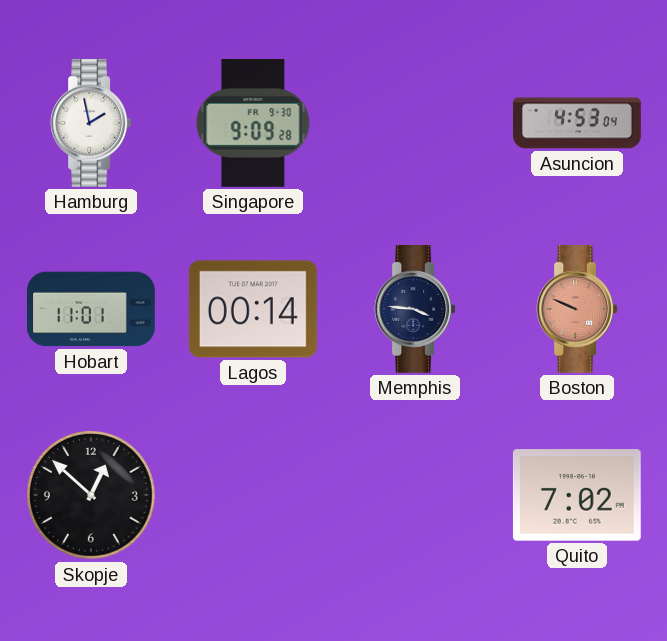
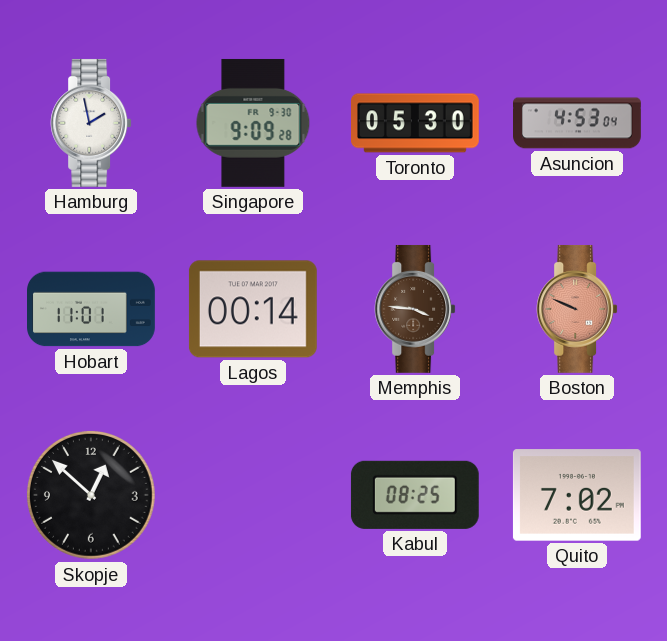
Toronto: none -> 05:30
Memphis dial: navy -> brown
Kabul: none -> 08:25
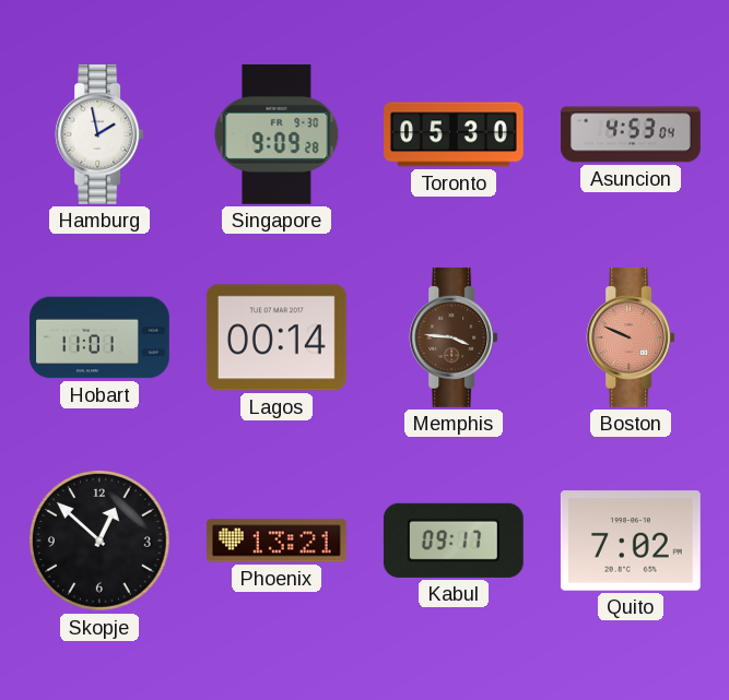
Phoenix: none -> 13:21
Kabul: 08:25 -> 09:17
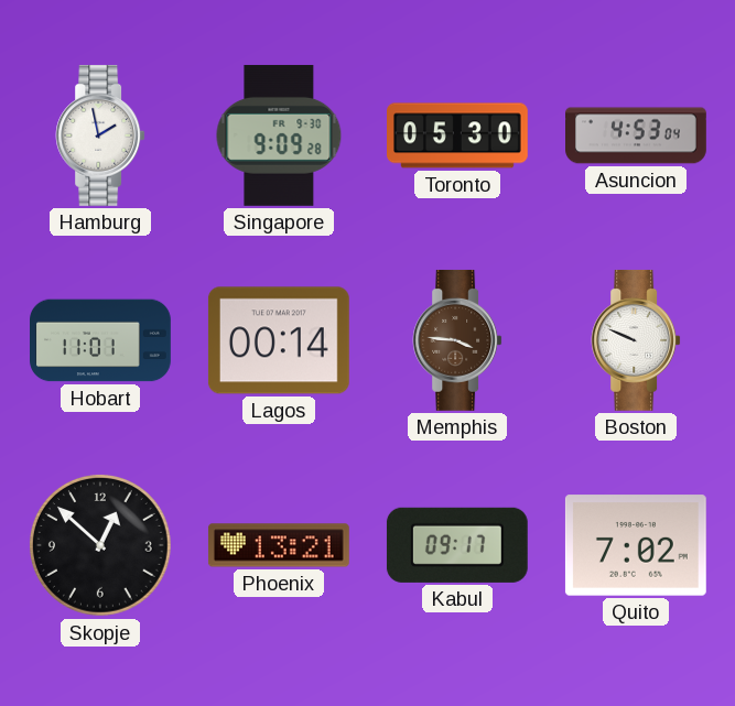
Boston dial: salmon -> white
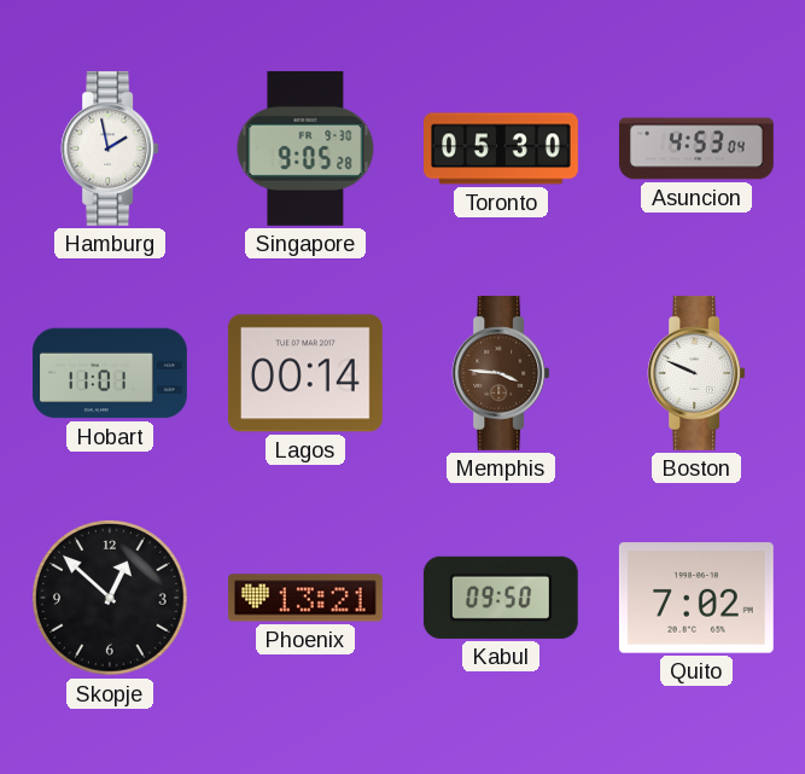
Singapore: 9:09 -> 9:05
Kabul: 09:17 -> 09:50
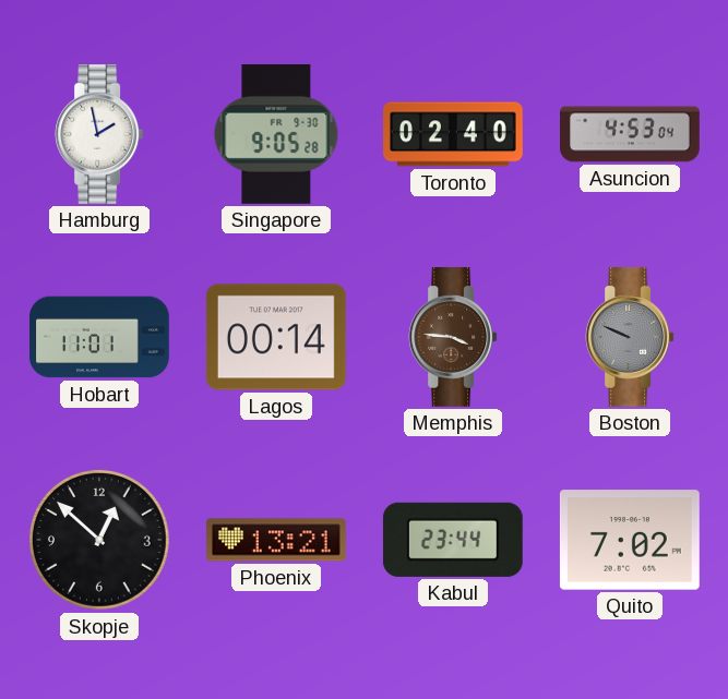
Toronto: 05:30 -> 02:40
Boston dial: white -> grey
Kabul: 09:50 -> 23:44
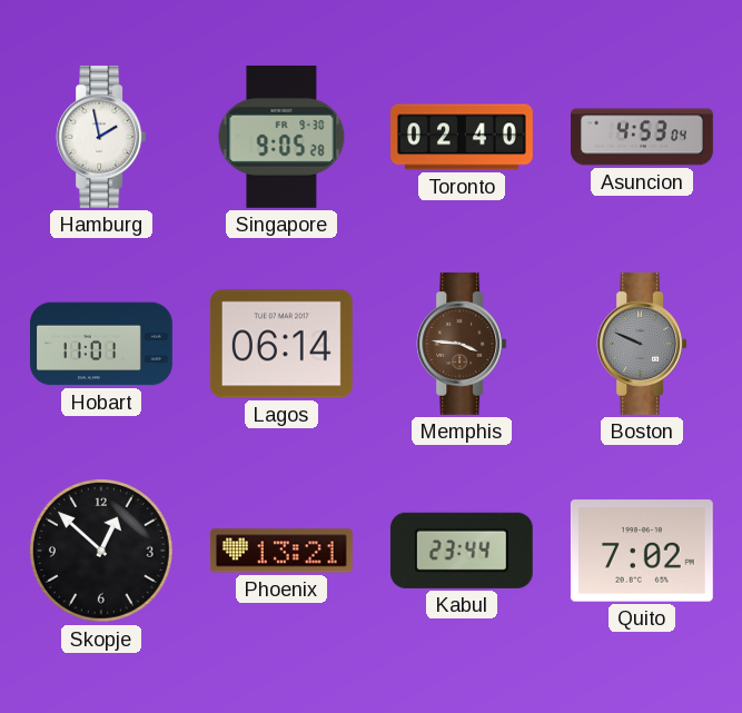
Lagos: 00:14 -> 06:14
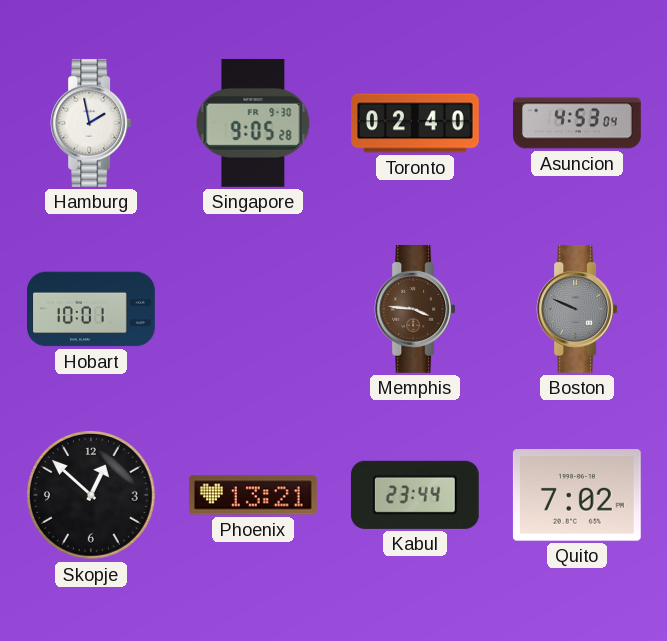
Hobart: 11:01 -> 10:01
Lagos: 06:14 -> none
